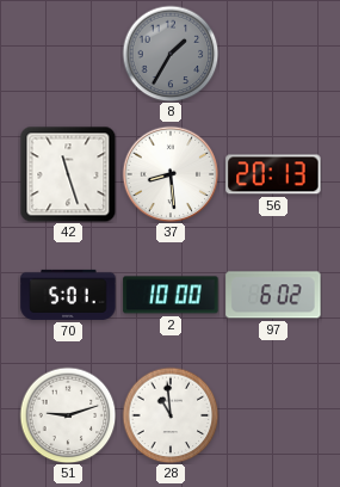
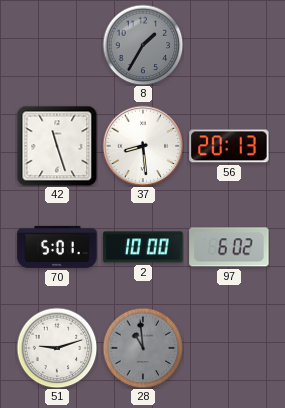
28 dial: white -> grey
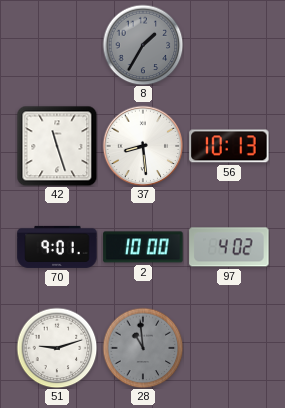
56: 20:13 -> 10:13
70: 5:01 -> 9:01
97: 6:02 -> 4:02
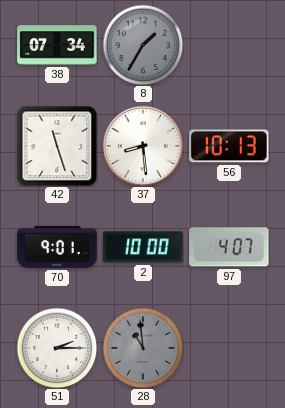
38: none -> 07:34
97: 4:02 -> 4:07
51: 9:12 -> 2:15
